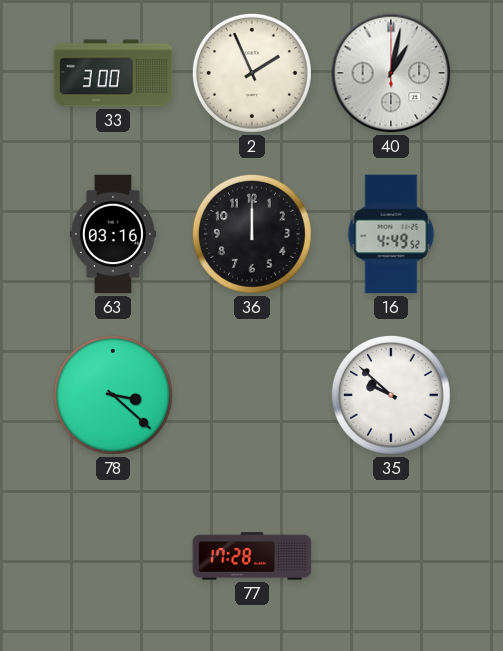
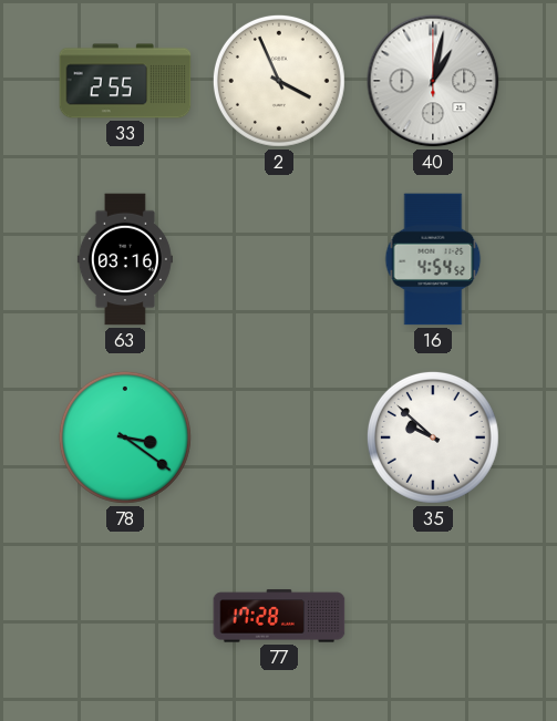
33: 3:00 -> 2:55
2: 1:56 -> 3:56
36: 12:00 -> none
16: 4:49 -> 4:54
78: 3:22 -> 3:21
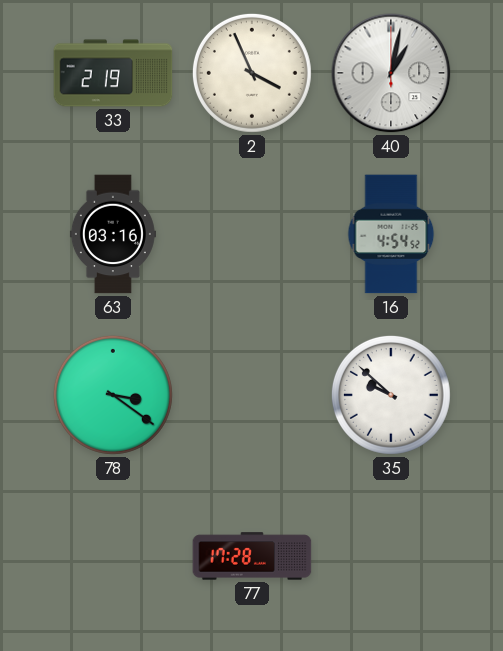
33: 2:55 -> 2:19
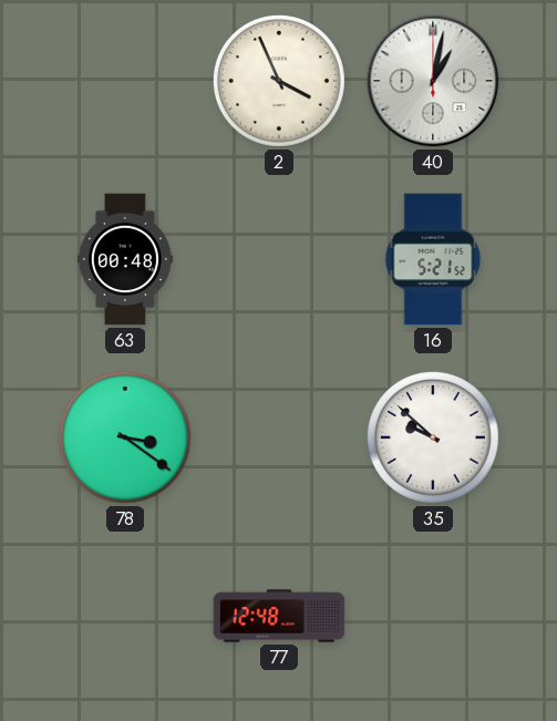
33: 2:19 -> none
63: 03:16 -> 00:48
16: 4:54 -> 5:21
77: 17:28 -> 12:48
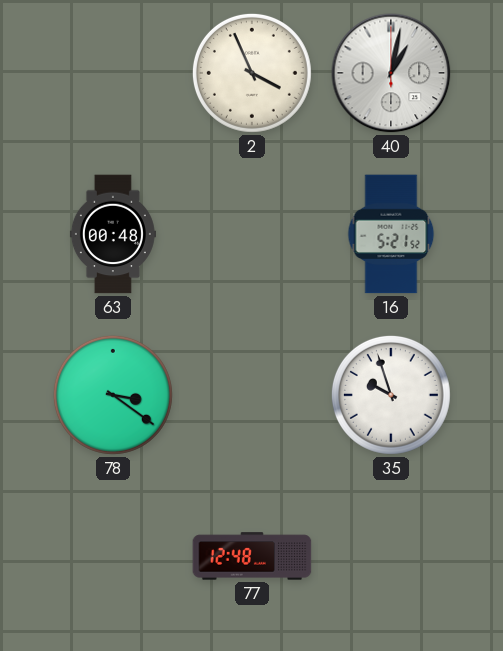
35: 9:52 -> 9:57
